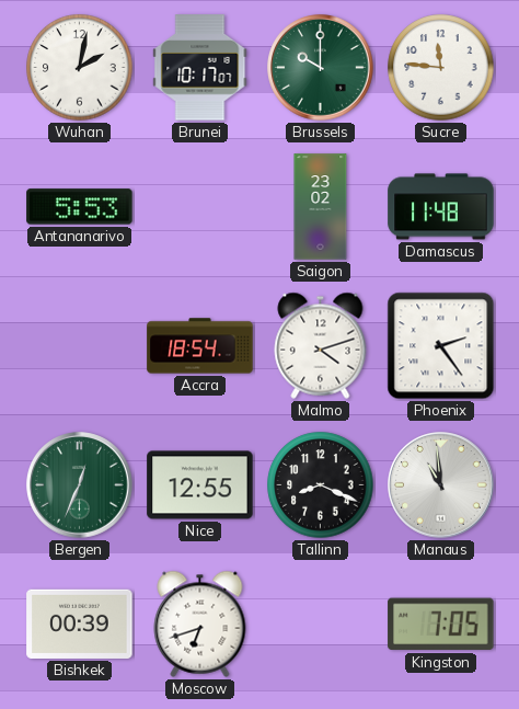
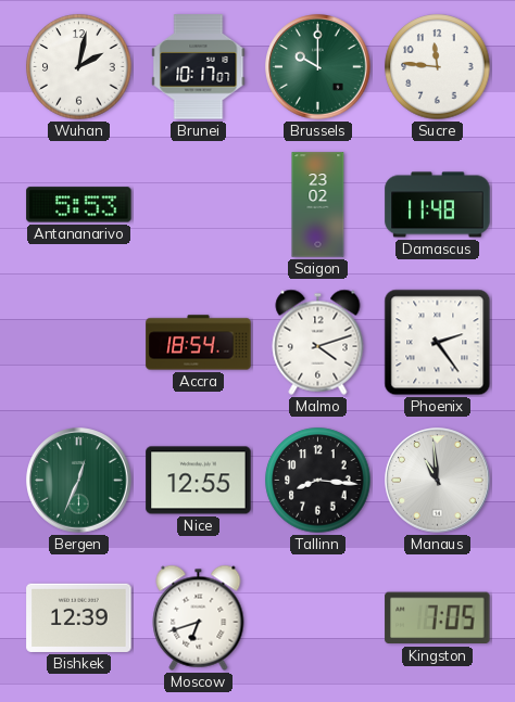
Tallinn: 8:19 -> 8:16
Bishkek: 00:39 -> 12:39
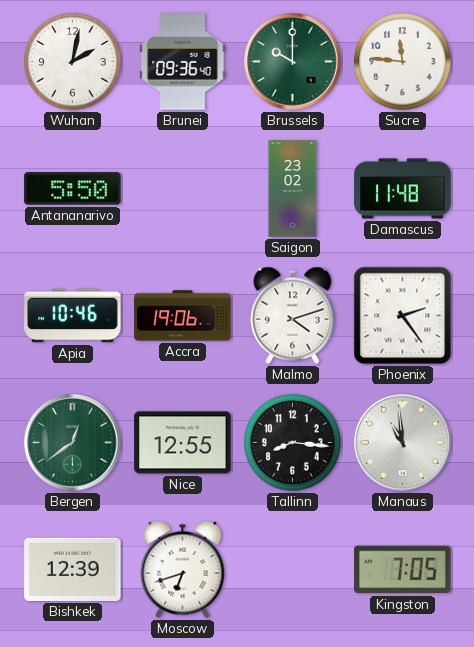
Brunei: 10:17 -> 09:36
Antananarivo: 5:53 -> 5:50
Apia: none -> 10:46
Accra: 18:54 -> 19:06
Bergen: 12:34 -> 12:39
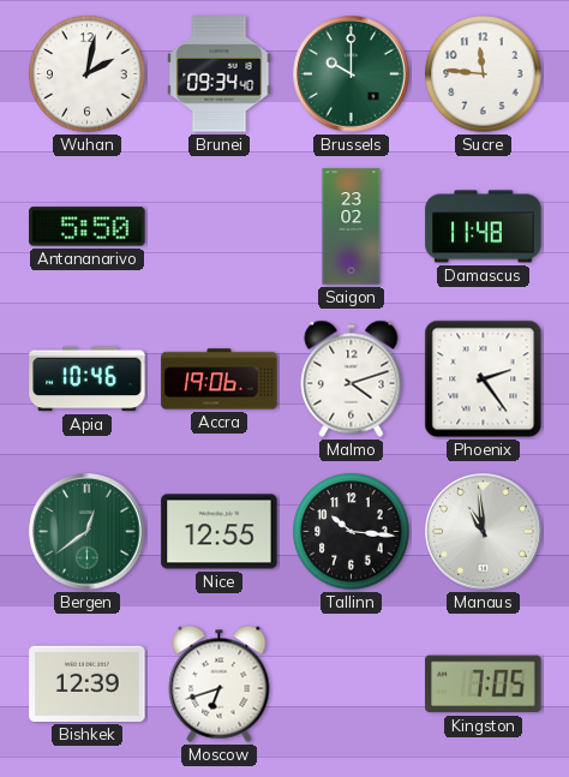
Brunei: 09:36 -> 09:34
Tallinn: 8:16 -> 10:16
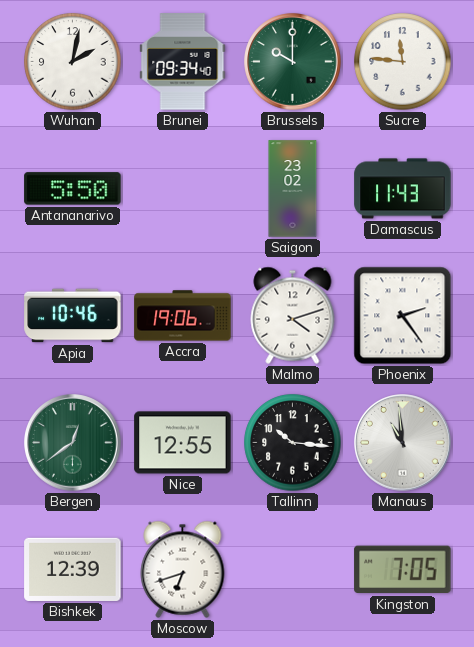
Damascus: 11:48 -> 11:43
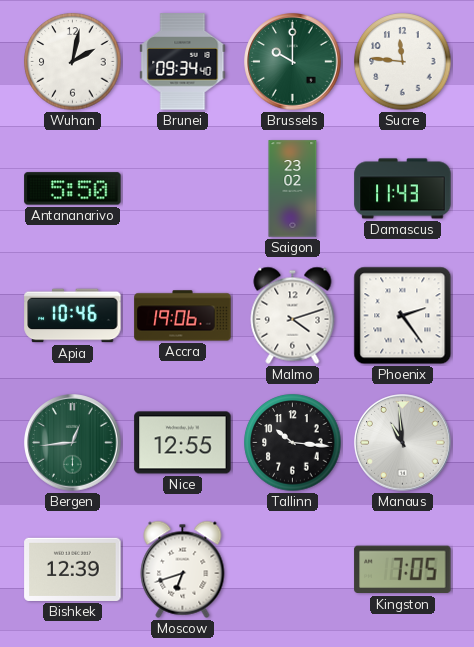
Bergen: 12:39 -> 12:44
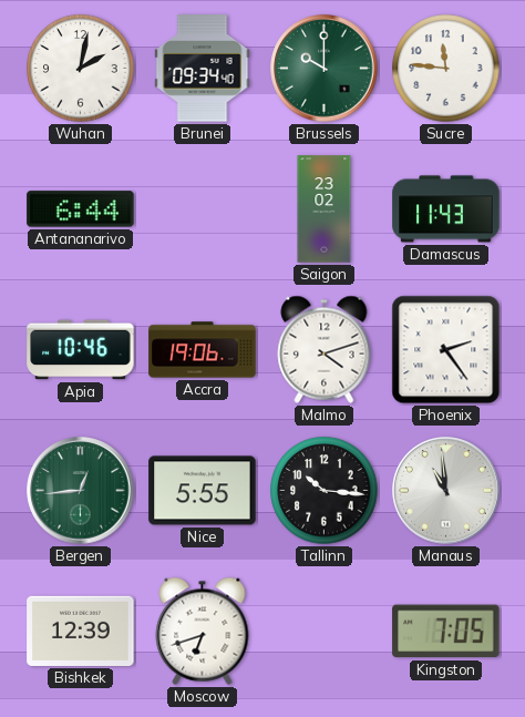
Antananarivo: 5:50 -> 6:44
Nice: 12:55 -> 5:55
